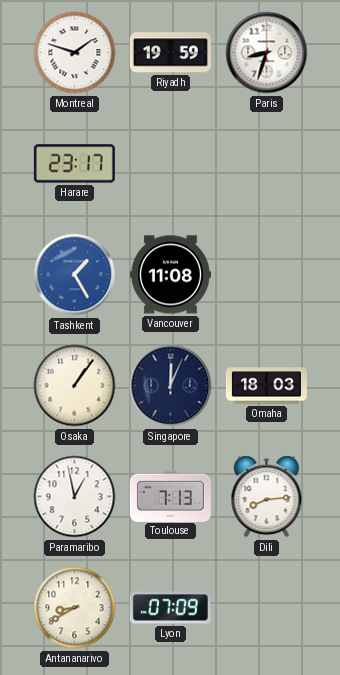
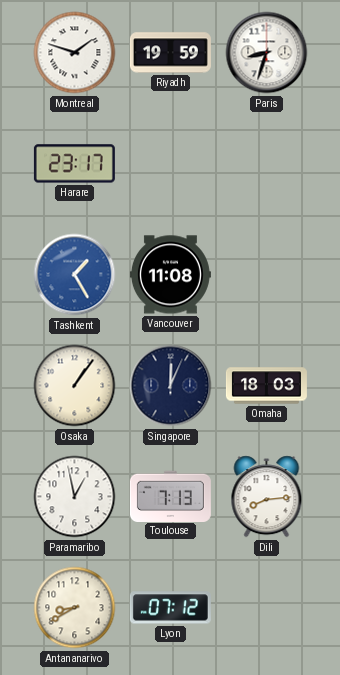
Lyon: 07:09 -> 07:12
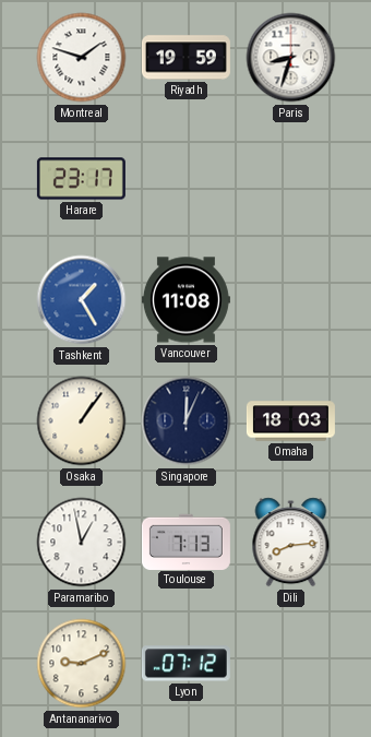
Antananarivo: 8:40 -> 9:11
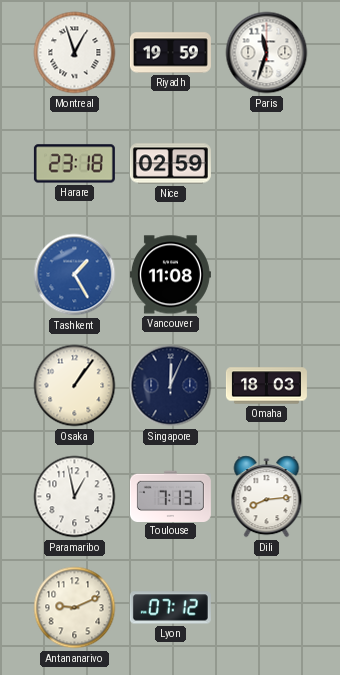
Montreal: 1:48 -> 12:57
Paris: 8:33 -> 11:33
Harare: 23:17 -> 23:18
Nice: none -> 02:59
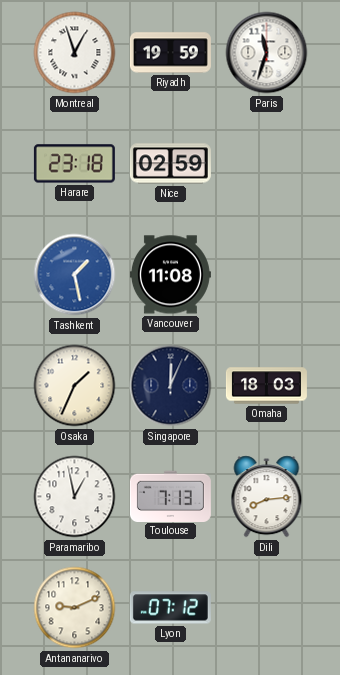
Tashkent: 1:25 -> 1:28
Osaka: 1:06 -> 1:34
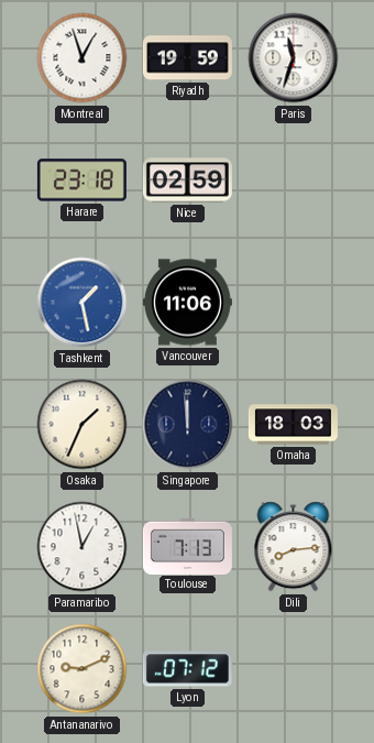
Vancouver: 11:08 -> 11:06
Singapore: 12:04 -> 11:59
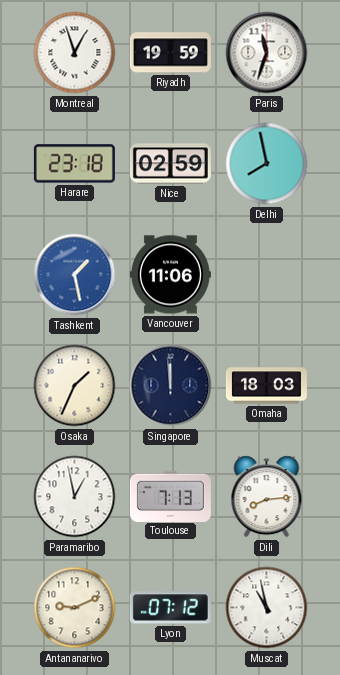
Delhi: none -> 7:58
Muscat: none -> 10:58
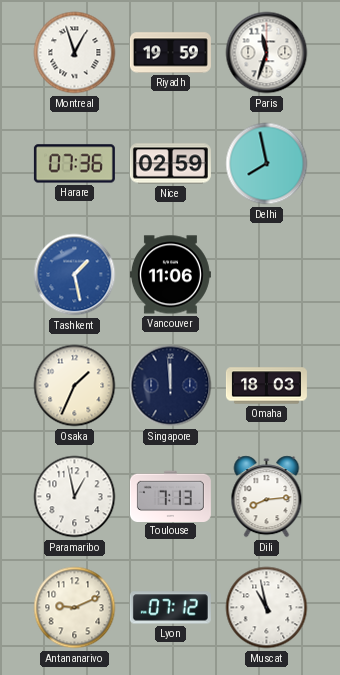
Harare: 23:18 -> 07:36
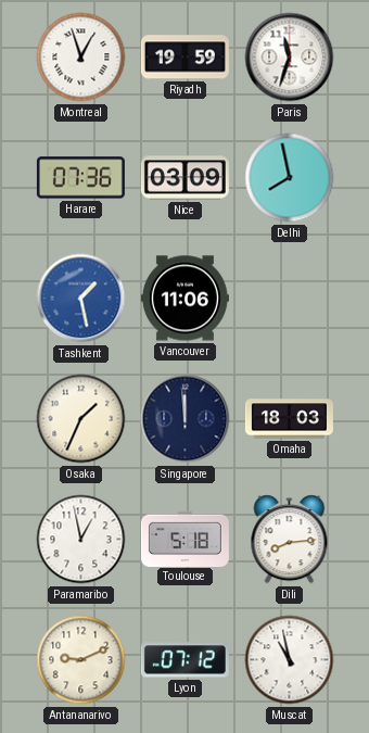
Nice: 02:59 -> 03:09
Toulouse: 7:13 -> 5:18
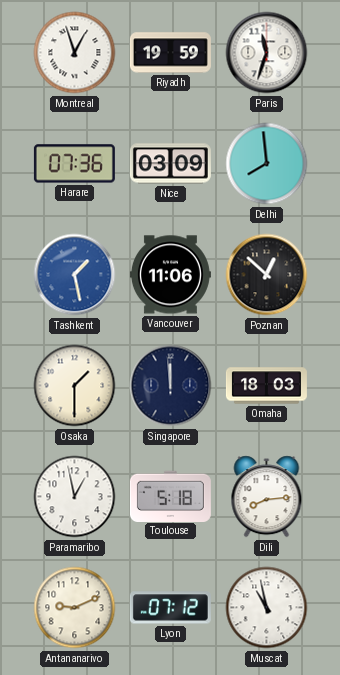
Delhi: 7:58 -> 7:59
Poznan: none -> 12:52
Osaka: 1:34 -> 1:30
